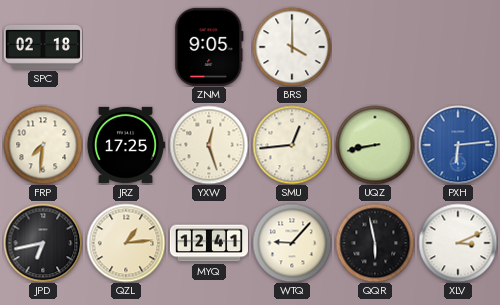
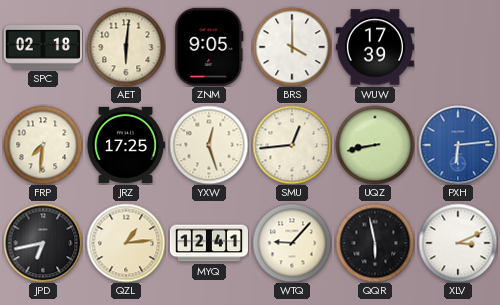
AET: none -> 6:01
WUW: none -> 17:39
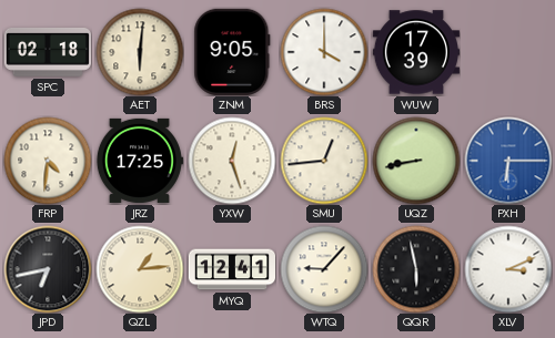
FRP: 7:31 -> 4:31
PXH: 6:14 -> 6:15
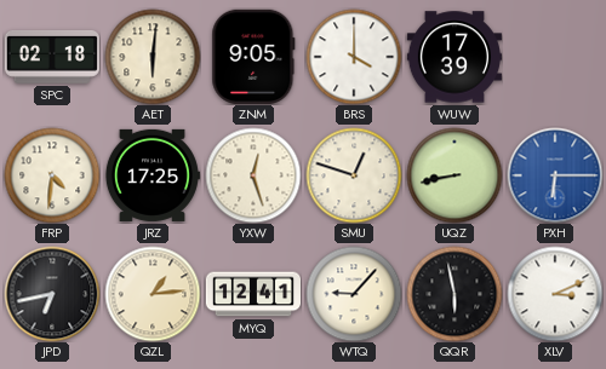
SMU: 12:44 -> 12:48
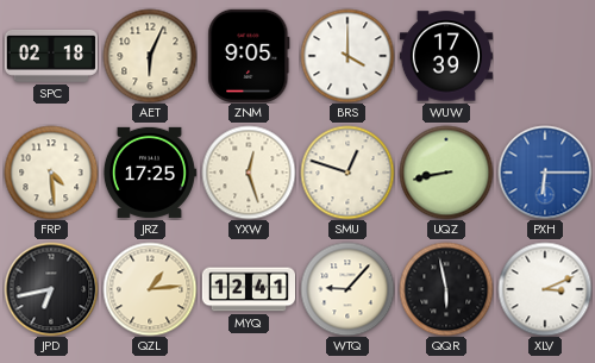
AET: 6:01 -> 6:04
FRP: 4:31 -> 4:29
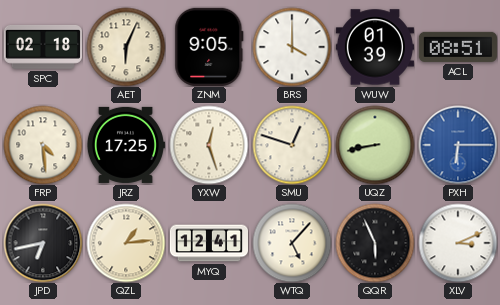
WUW: 17:39 -> 01:39
ACL: none -> 08:51
WTQ: 9:07 -> 5:07
QQR: 5:58 -> 5:56
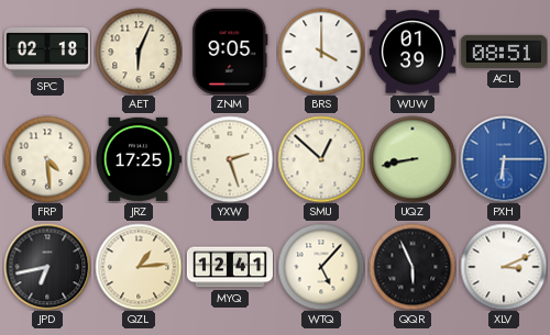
YXW: 12:27 -> 2:27
SMU: 12:48 -> 12:52
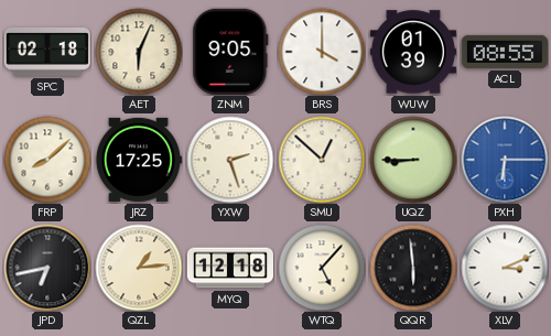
ACL: 08:51 -> 08:55
FRP: 4:29 -> 8:08
UQZ: 8:43 -> 8:45
MYQ: 12:41 -> 12:18
QQR: 5:56 -> 5:59
